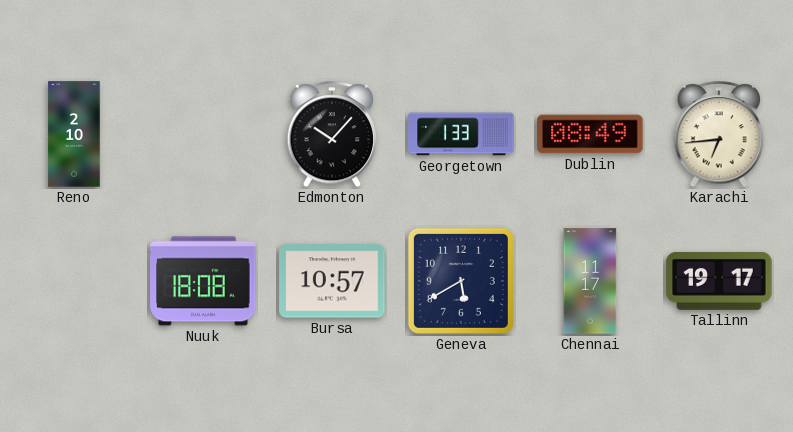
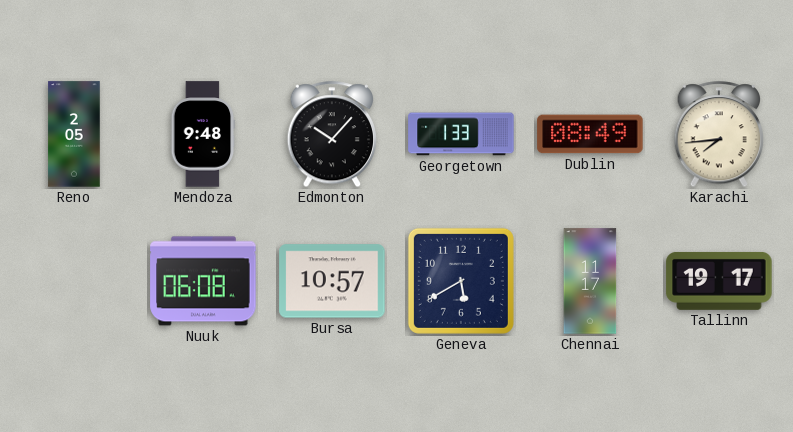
Reno: 2:10 -> 2:05
Mendoza: none -> 9:48
Karachi: 6:44 -> 7:44
Nuuk: 18:08 -> 06:08
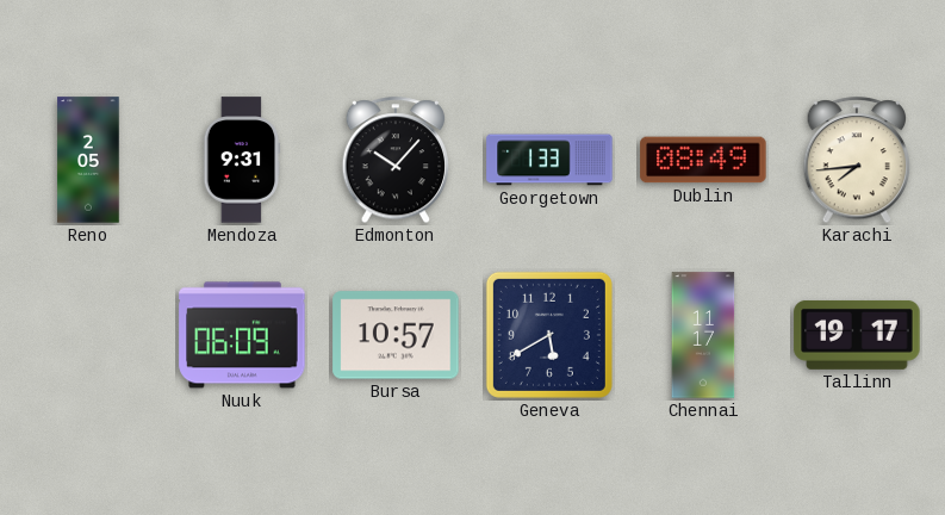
Mendoza: 9:48 -> 9:31
Nuuk: 06:08 -> 06:09
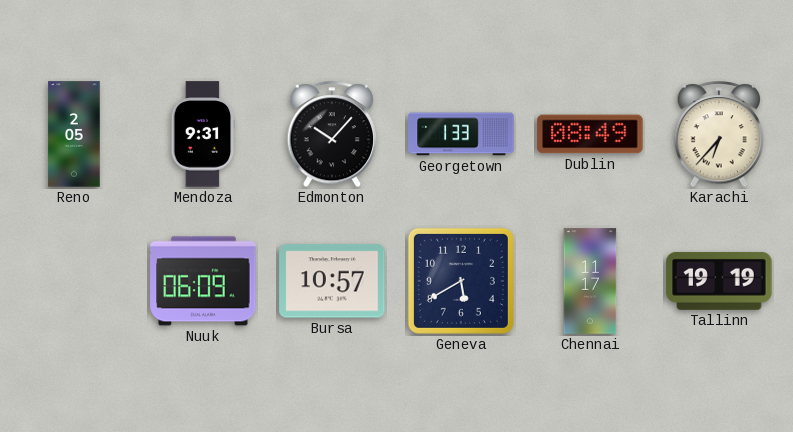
Karachi: 7:44 -> 6:37
Tallinn: 19:17 -> 19:19
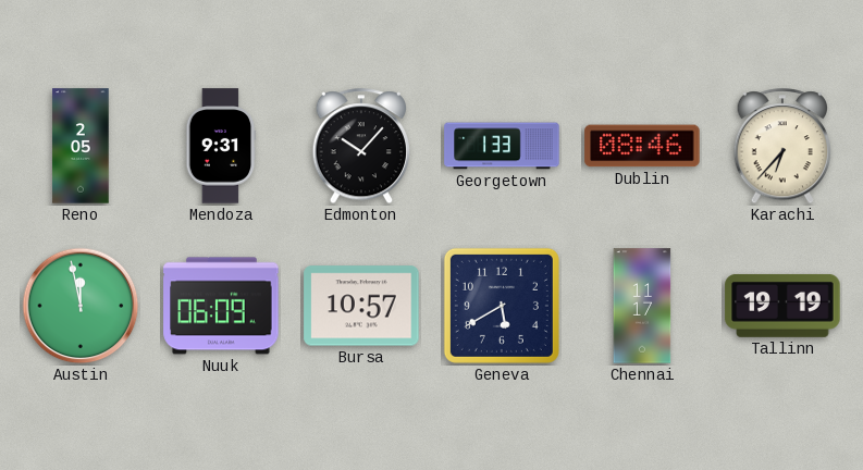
Dublin: 08:49 -> 08:46
Austin: none -> 11:58
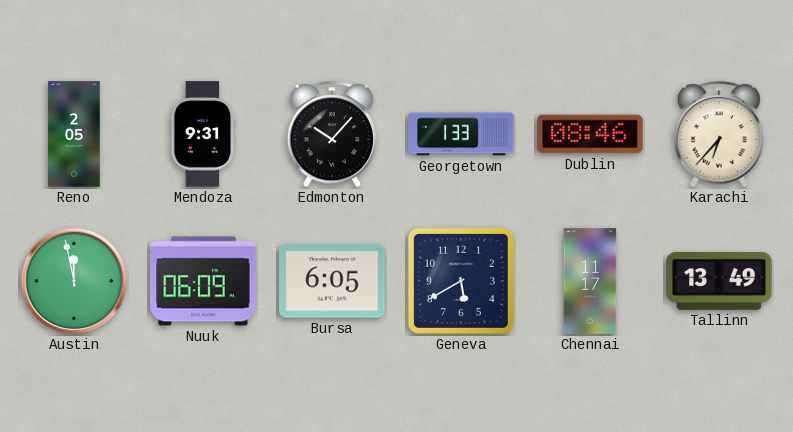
Bursa: 10:57 -> 6:05
Tallinn: 19:19 -> 13:49
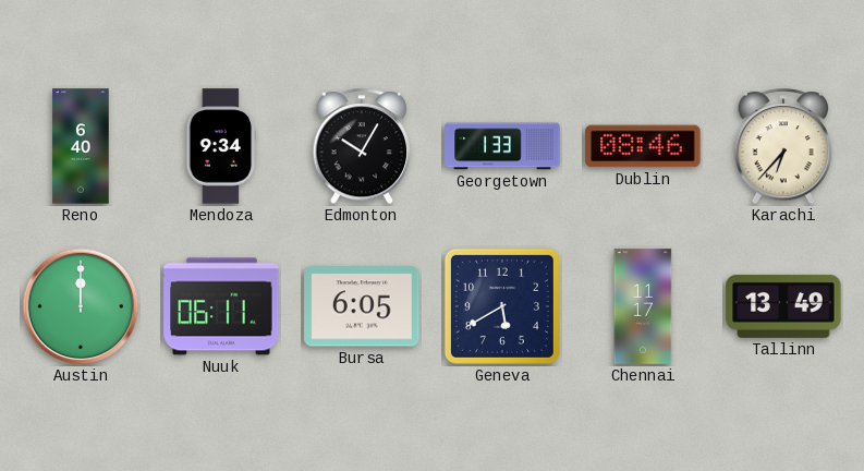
Reno: 2:05 -> 6:40
Mendoza: 9:31 -> 9:34
Edmonton: 10:07 -> 10:05
Austin: 11:58 -> 12:00
Nuuk: 06:09 -> 06:11
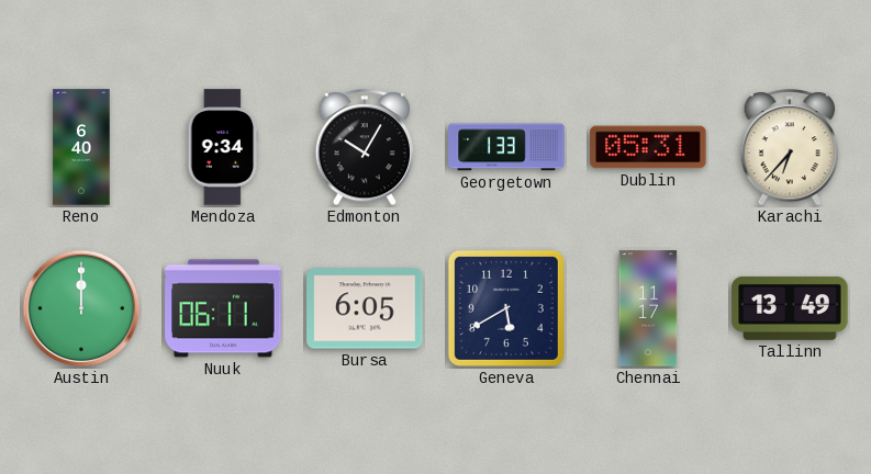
Dublin: 08:46 -> 05:31
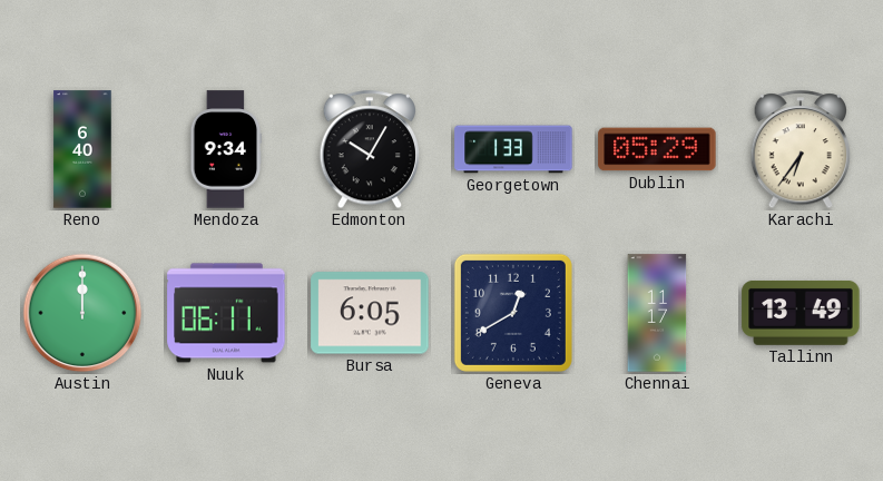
Dublin: 05:31 -> 05:29
Karachi: 6:37 -> 6:36
Geneva: 5:40 -> 12:40
